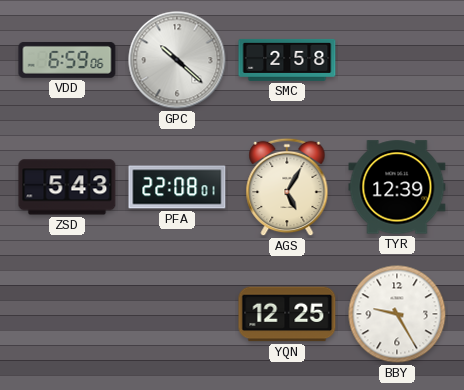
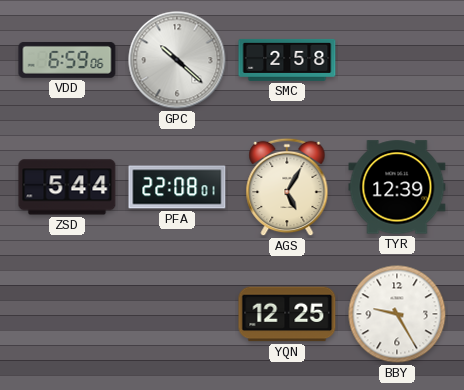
ZSD: 5:43 -> 5:44
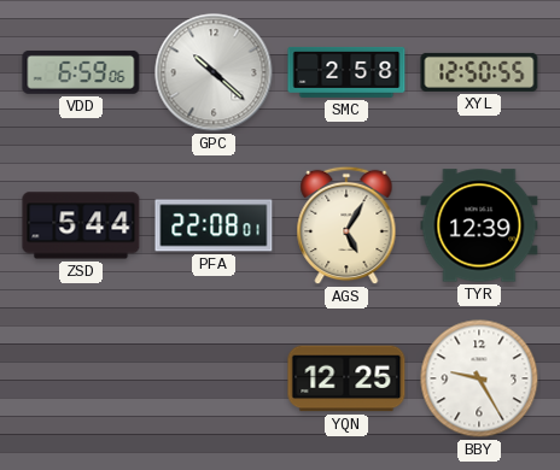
XYL: none -> 12:50
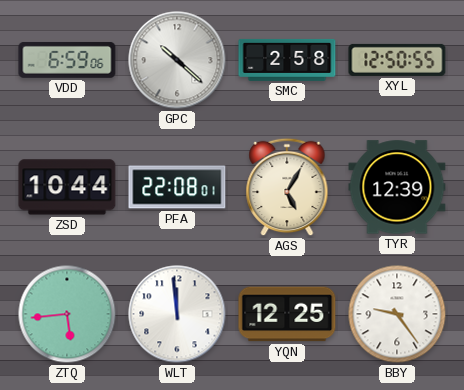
ZSD: 5:44 -> 10:44
ZTQ: none -> 5:44
WLT: none -> 11:59
BBY: 9:25 -> 9:24
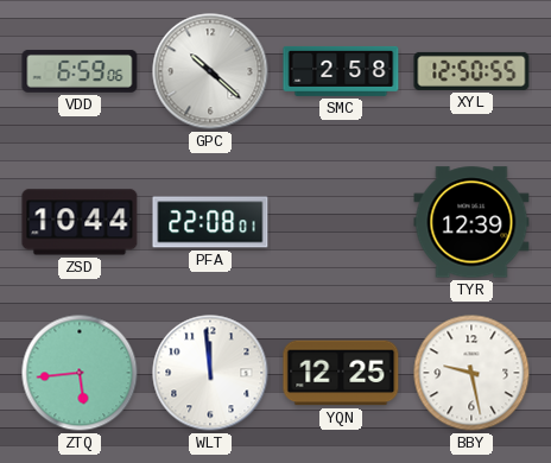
AGS: 5:05 -> none
BBY: 9:24 -> 9:28
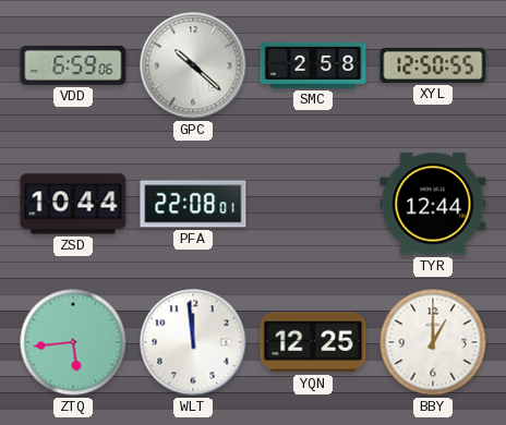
TYR: 12:39 -> 12:44
BBY: 9:28 -> 1:00
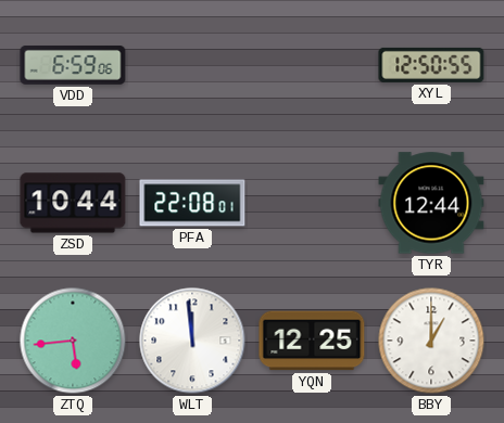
GPC: 10:22 -> none
SMC: 2:58 -> none
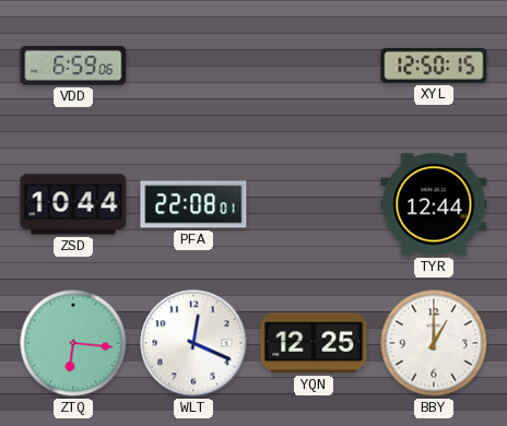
XYL: 12:50:55 -> 12:50:15
ZTQ: 5:44 -> 6:16
WLT: 11:59 -> 12:19
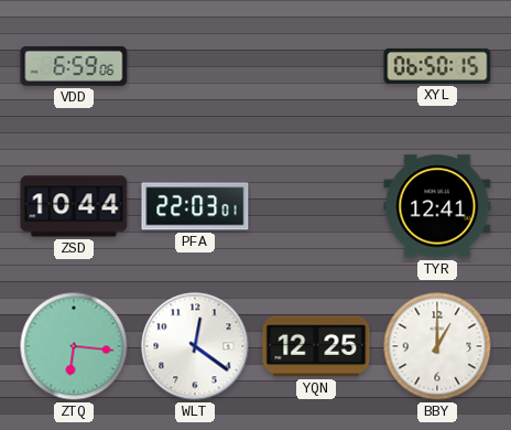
XYL: 12:50 -> 06:50
PFA: 22:08 -> 22:03
TYR: 12:44 -> 12:41
WLT: 12:19 -> 12:21
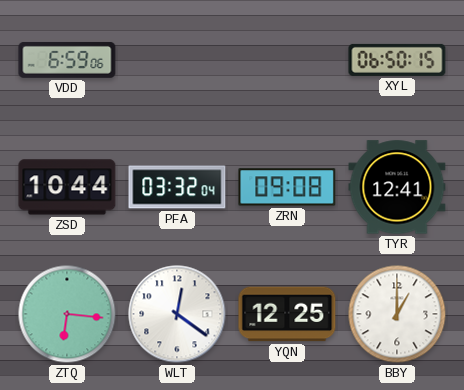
PFA: 22:03 -> 03:32
ZRN: none -> 09:08
